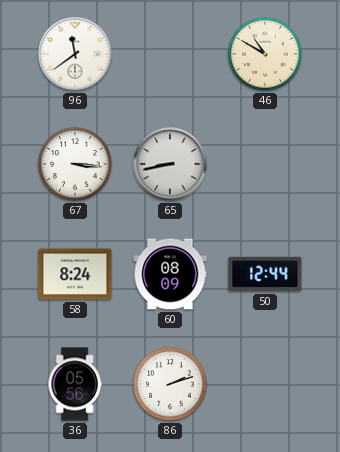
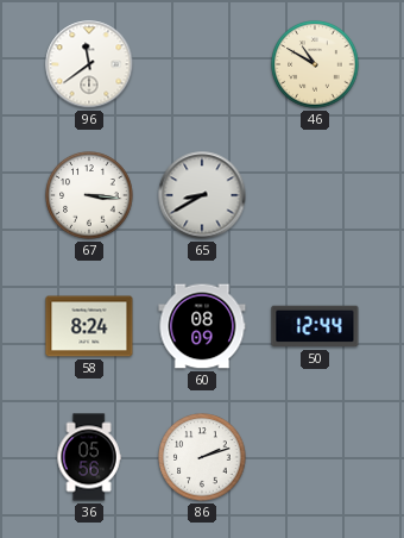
65: 8:43 -> 8:40
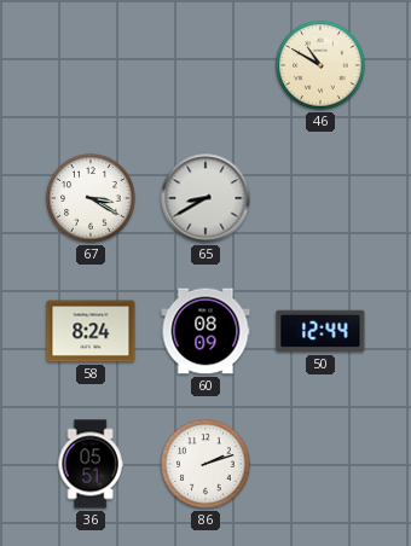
96: 11:39 -> none
67: 3:16 -> 3:20
36: 05:56 -> 05:51
